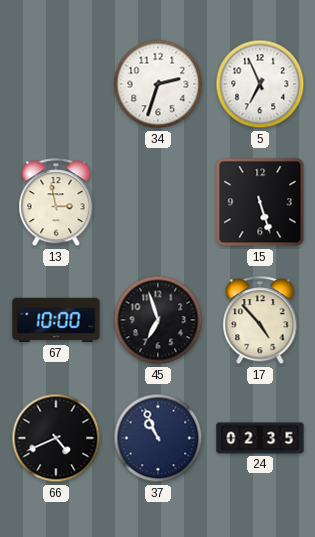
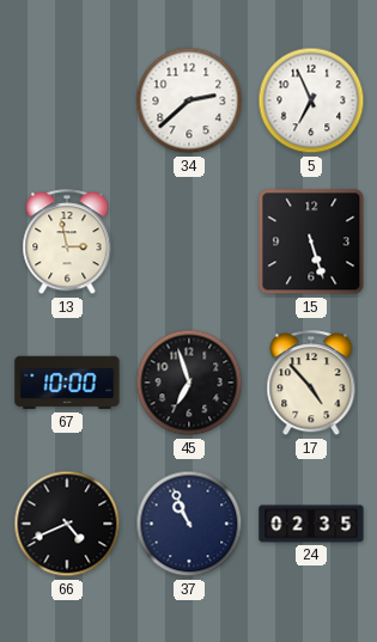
34: 2:33 -> 2:38
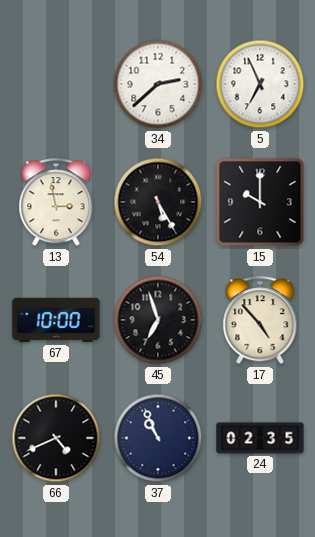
54: none -> 5:25
15: 5:27 -> 10:00
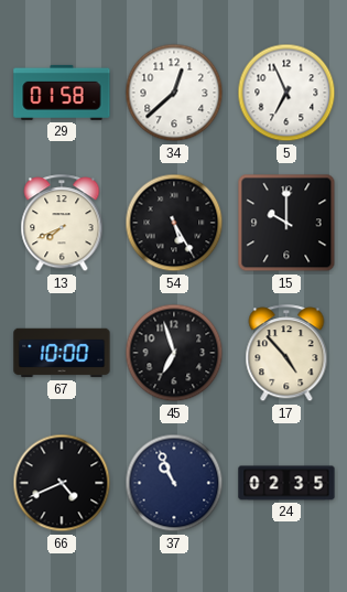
29: none -> 01:58
34: 2:38 -> 12:38
13: 2:58 -> 7:41
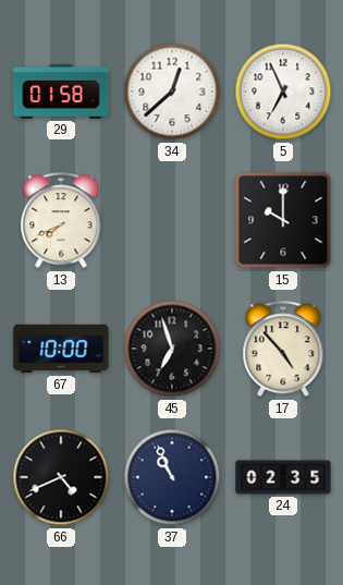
54: 5:25 -> none
